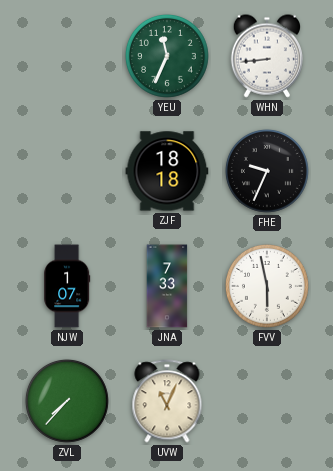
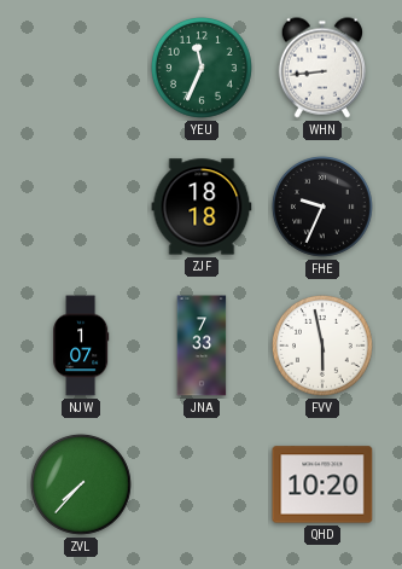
UVW: 11:04 -> none
QHD: none -> 10:20
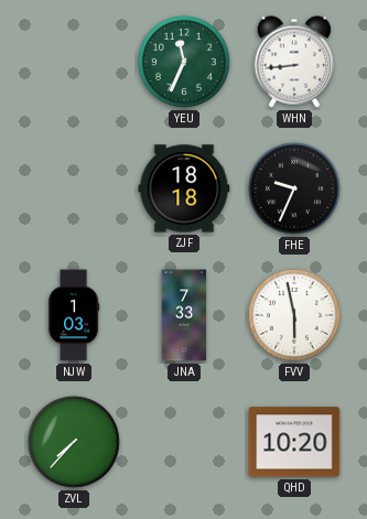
NJW: 1:07 -> 1:03
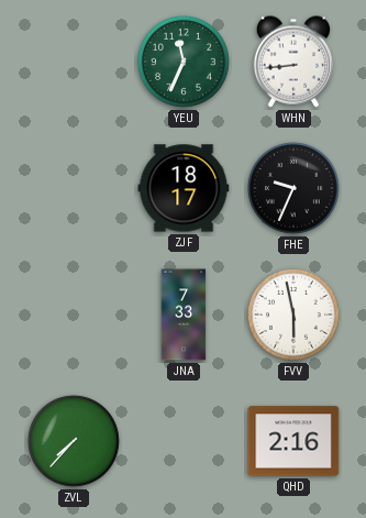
ZJF: 18:18 -> 18:17
NJW: 1:03 -> none
QHD: 10:20 -> 2:16
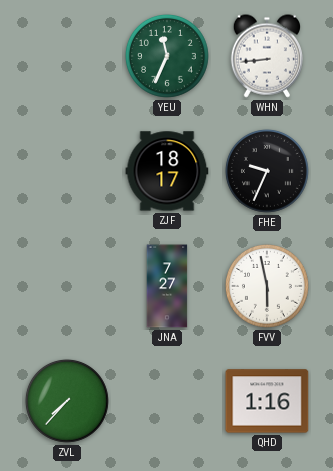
JNA: 7:33 -> 7:27
QHD: 2:16 -> 1:16
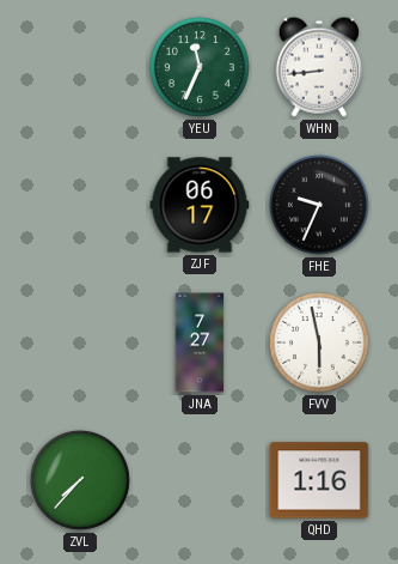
ZJF: 18:17 -> 06:17
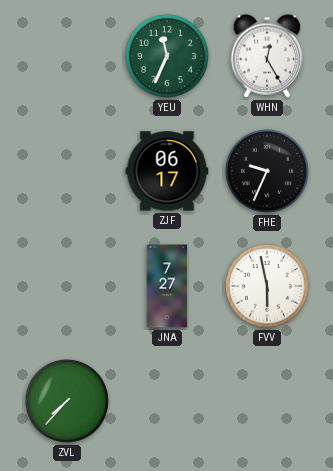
WHN: 8:44 -> 12:25
QHD: 1:16 -> none
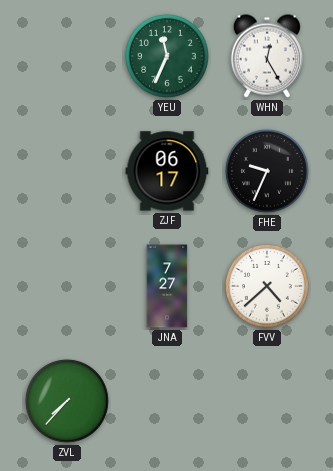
FVV: 5:58 -> 4:38
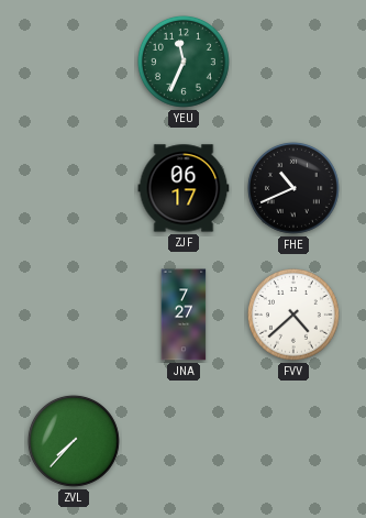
WHN: 12:25 -> none
FHE: 9:34 -> 10:41
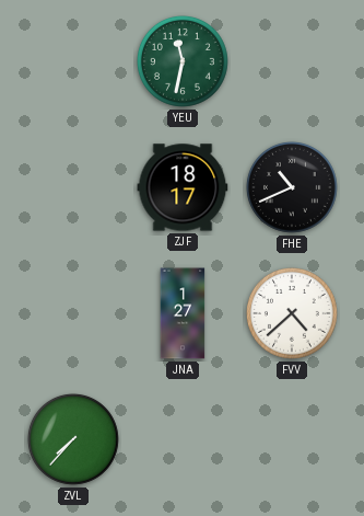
YEU: 11:34 -> 11:32
ZJF: 06:17 -> 18:17
JNA: 7:27 -> 1:27
